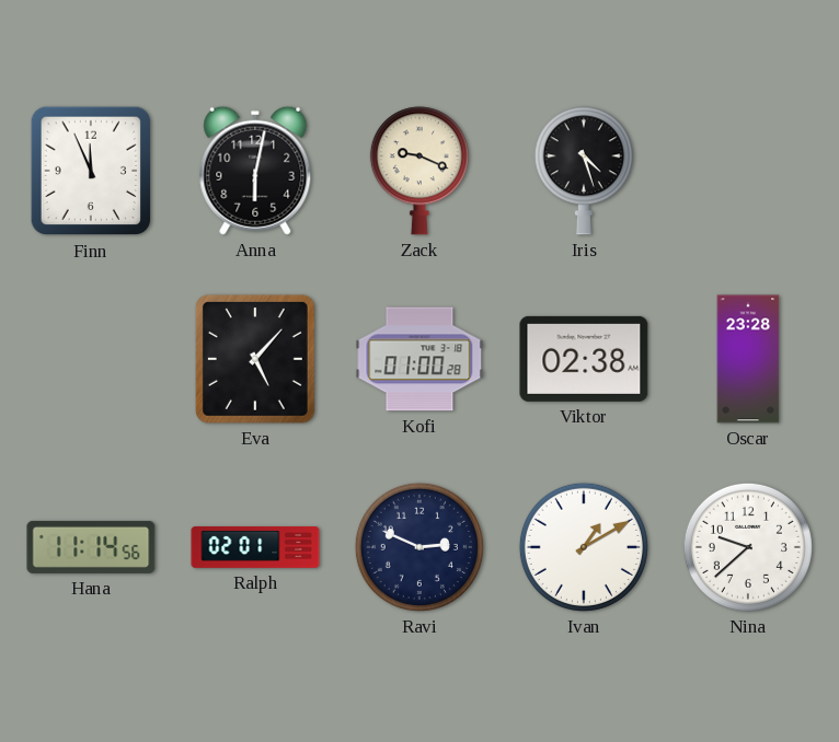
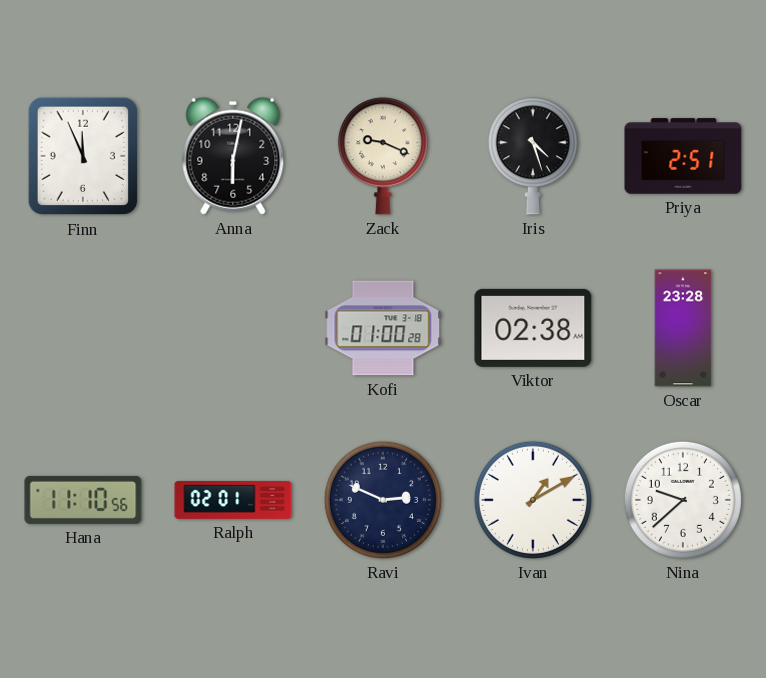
Priya: none -> 2:51
Eva: 5:07 -> none
Hana: 11:14 -> 11:10
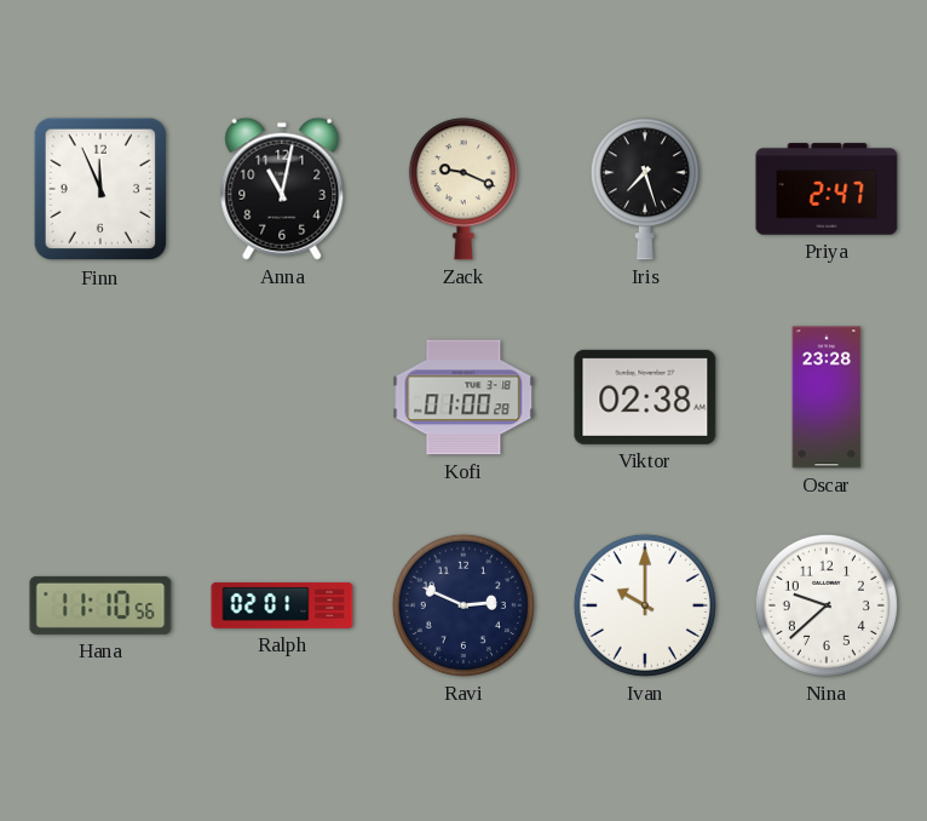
Anna: 6:02 -> 11:02
Iris: 4:27 -> 7:27
Priya: 2:51 -> 2:47
Ivan: 1:10 -> 10:00
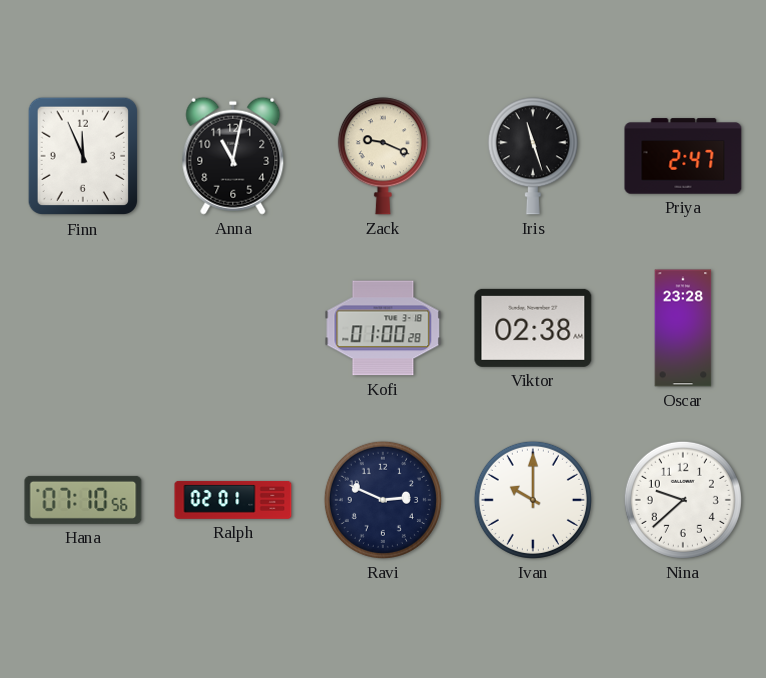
Iris: 7:27 -> 11:27
Hana: 11:10 -> 07:10
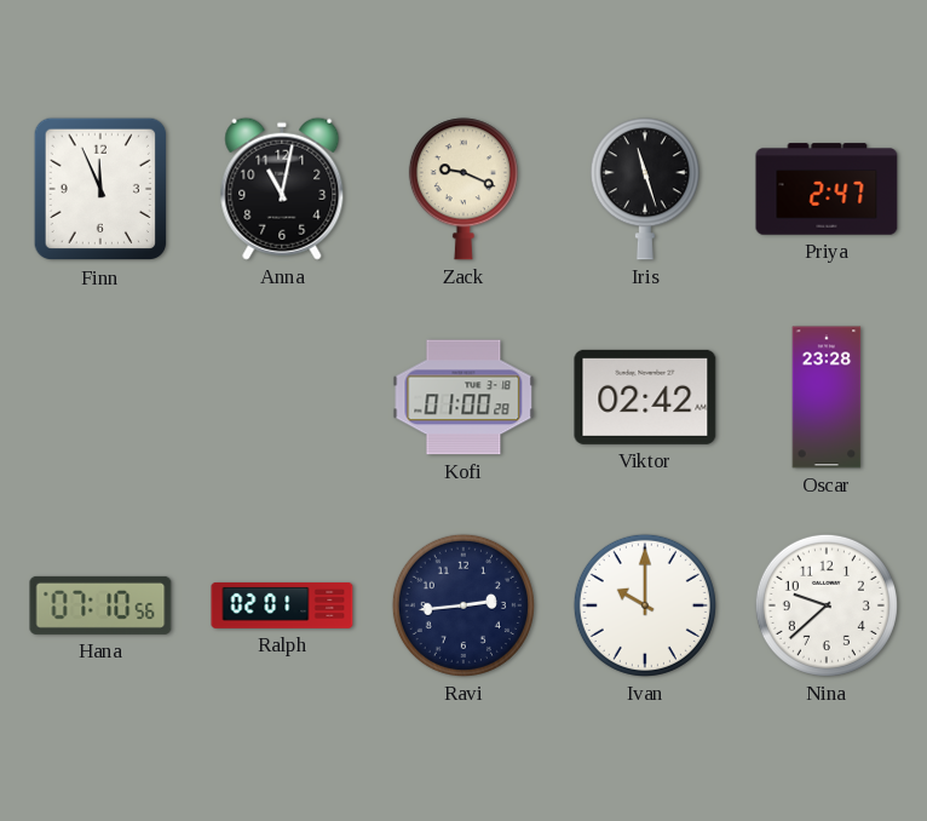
Viktor: 02:38 -> 02:42
Ravi: 2:49 -> 2:44
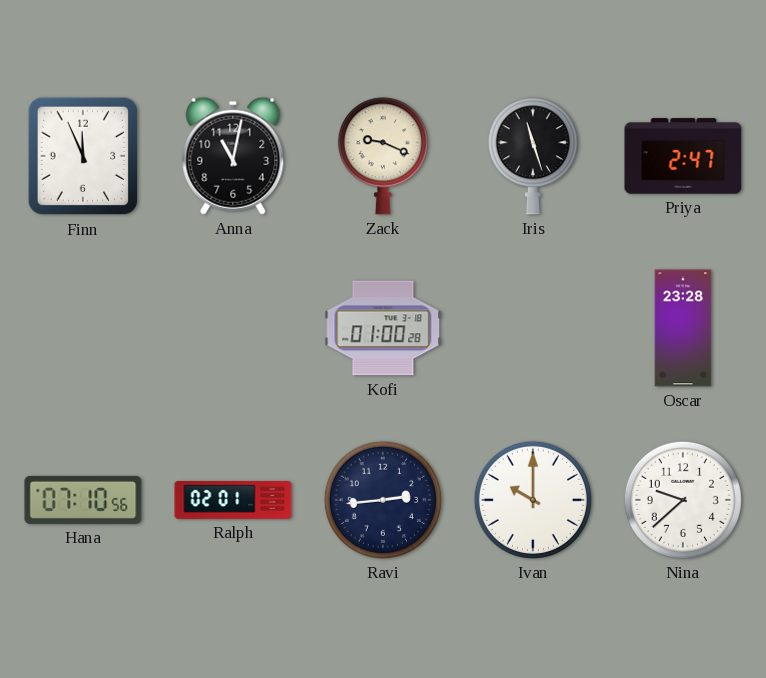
Viktor: 02:42 -> none
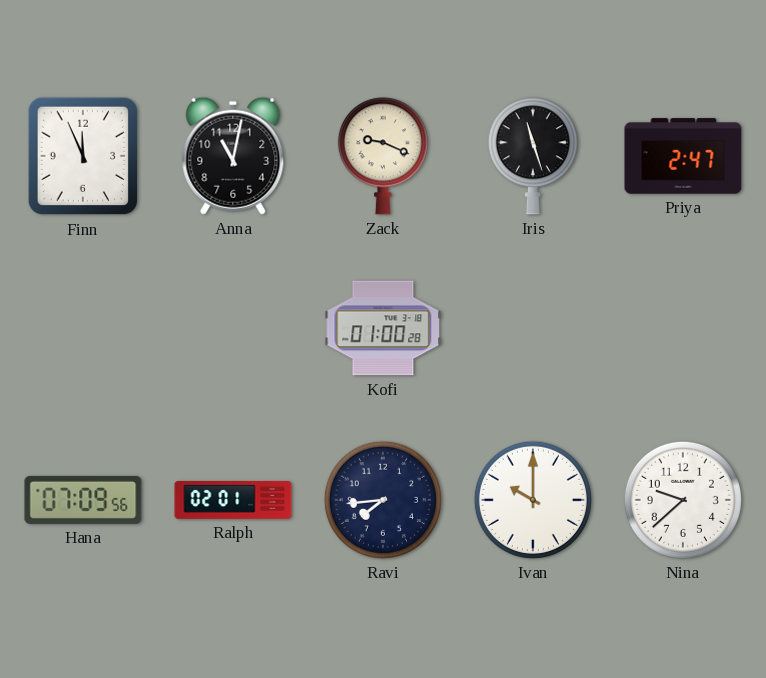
Oscar: 23:28 -> none
Hana: 07:10 -> 07:09
Ravi: 2:44 -> 7:44
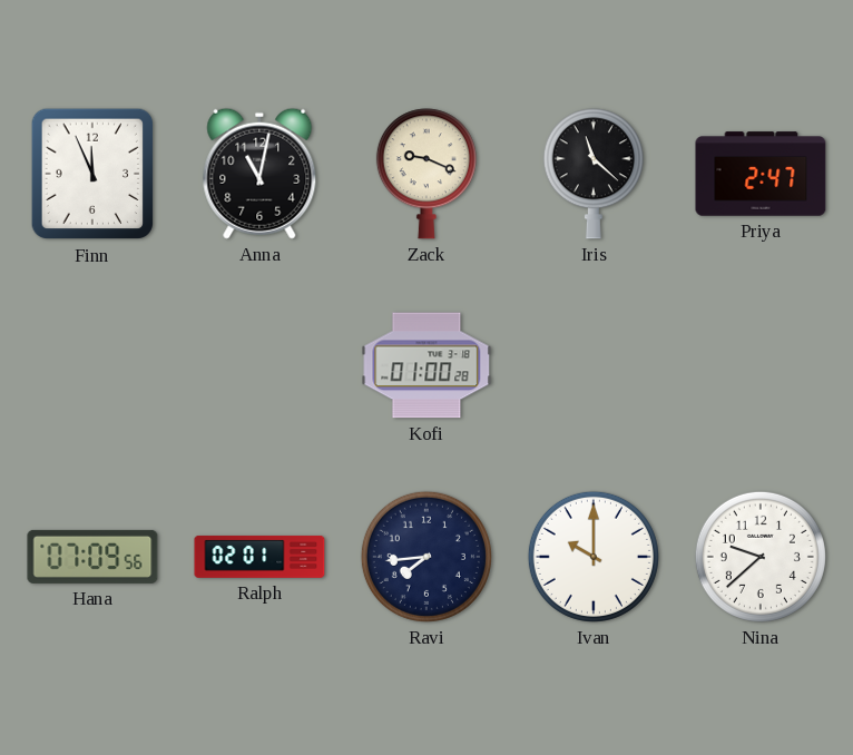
Iris: 11:27 -> 11:22
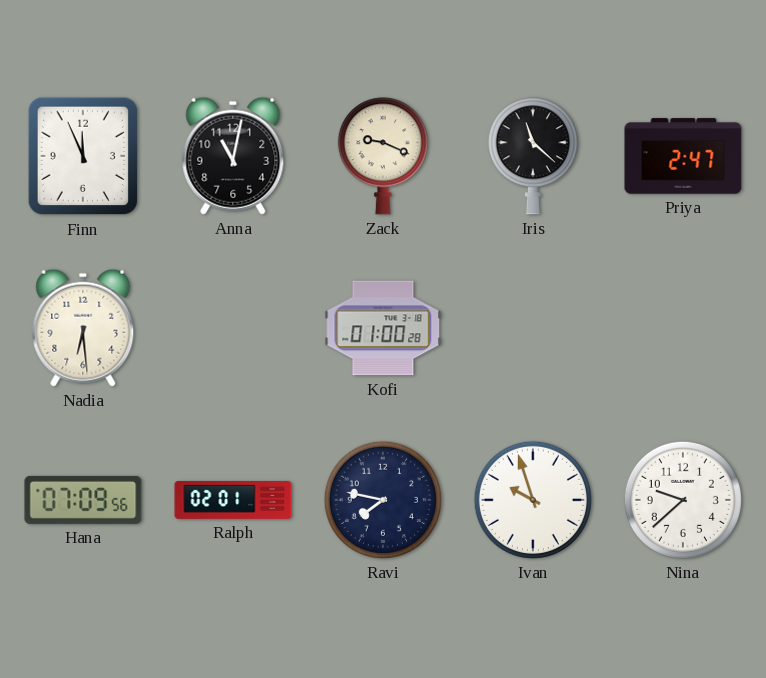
Nadia: none -> 6:29
Ravi: 7:44 -> 7:47
Ivan: 10:00 -> 9:57
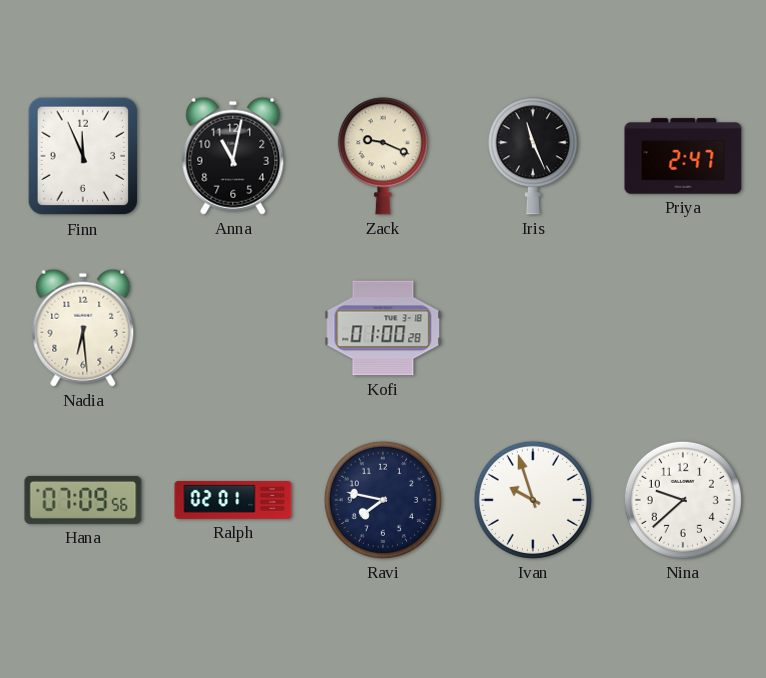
Iris: 11:22 -> 11:26
